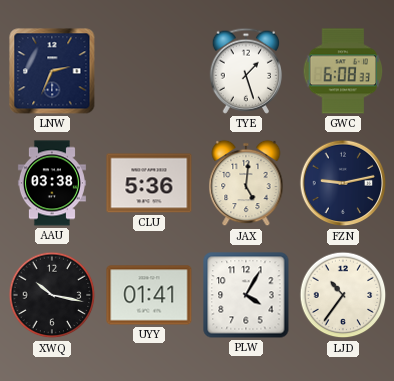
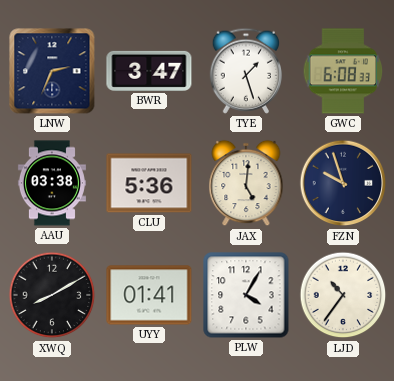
BWR: none -> 3:47
FZN: 9:13 -> 9:57
XWQ: 10:17 -> 8:10
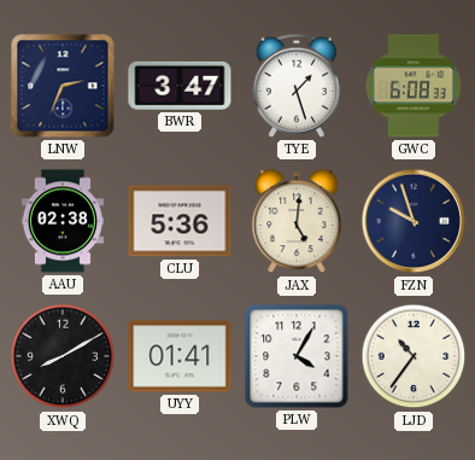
AAU: 03:38 -> 02:38
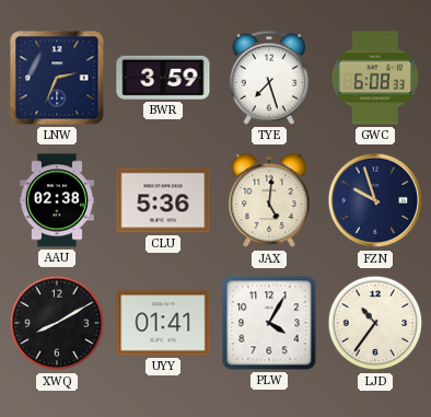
BWR: 3:47 -> 3:59
TYE: 1:27 -> 7:27
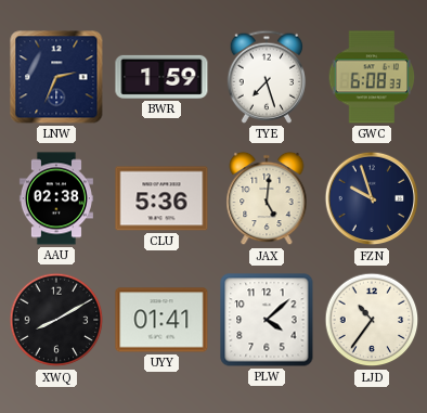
BWR: 3:59 -> 1:59
PLW: 4:05 -> 4:08
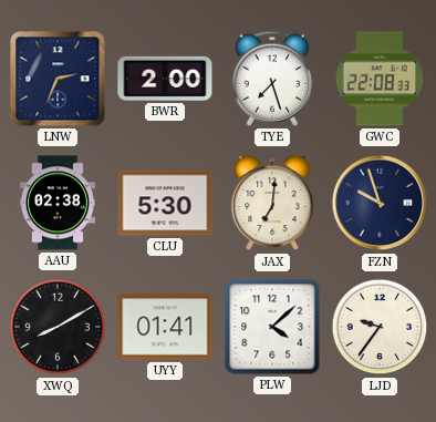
BWR: 1:59 -> 2:00
GWC: 6:08 -> 22:08
CLU: 5:36 -> 5:30
JAX: 5:01 -> 7:01
LJD: 10:36 -> 9:36
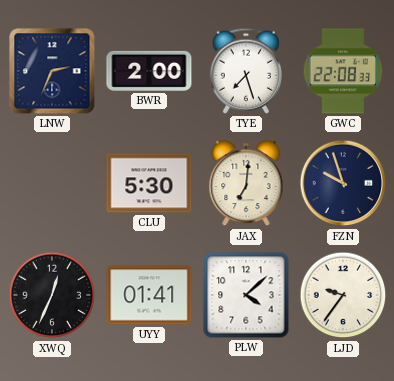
AAU: 02:38 -> none
XWQ: 8:10 -> 12:34
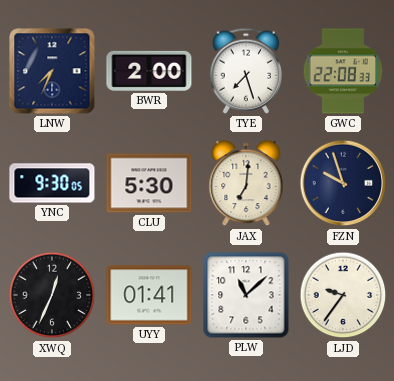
LNW: 2:34 -> 7:34
YNC: none -> 9:30
PLW: 4:08 -> 11:08
